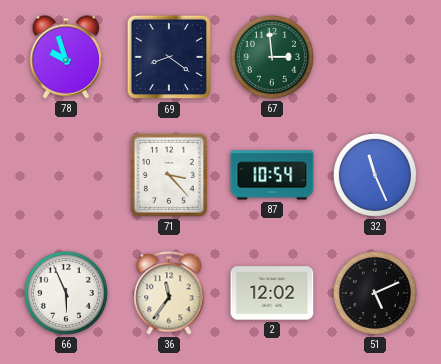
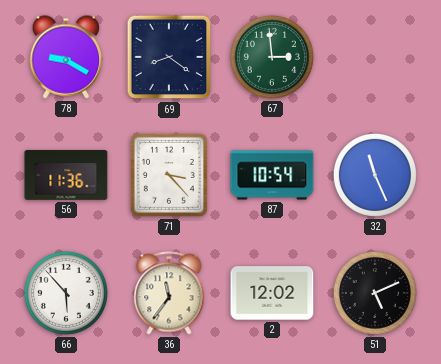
78: 9:57 -> 9:20
56: none -> 11:36
66: 5:56 -> 5:53
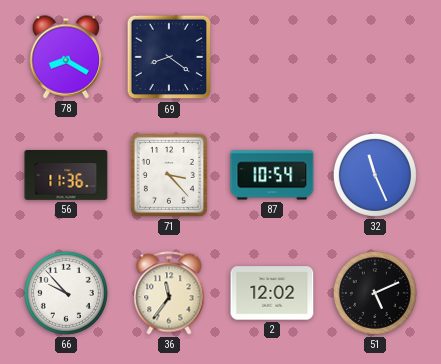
78: 9:20 -> 8:20
67: 2:59 -> none
66: 5:53 -> 9:53
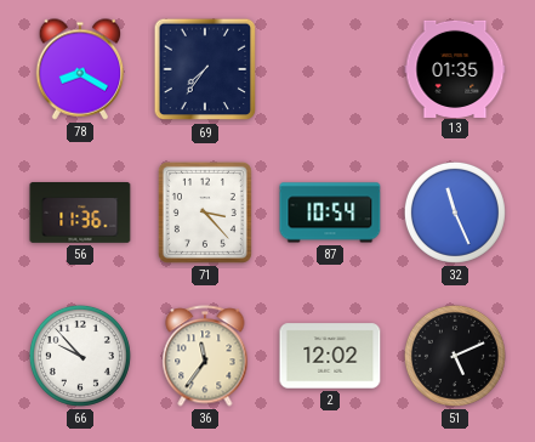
69: 8:21 -> 7:36
13: none -> 01:35
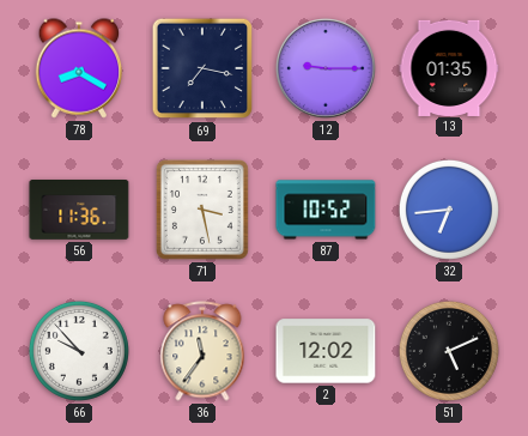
69: 7:36 -> 7:17
12: none -> 9:15
71: 3:23 -> 3:28
87: 10:54 -> 10:52
32: 11:26 -> 6:44
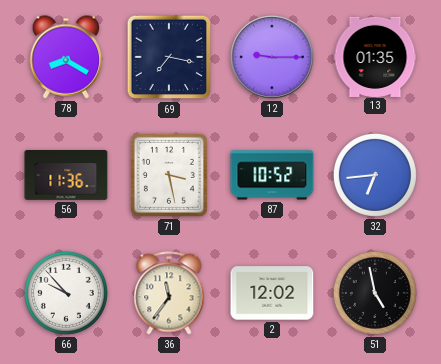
51: 5:11 -> 4:58
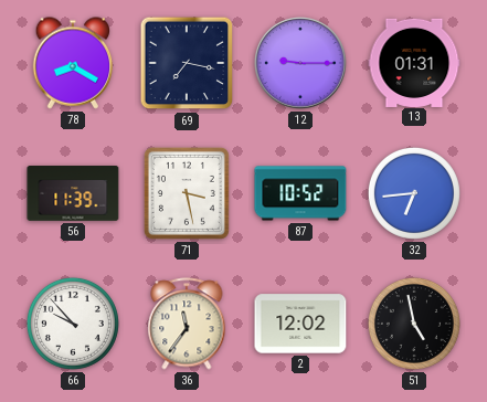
13: 01:35 -> 01:31
56: 11:36 -> 11:39
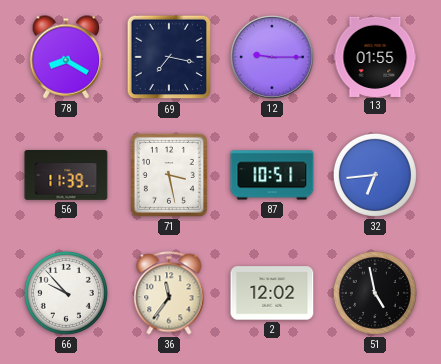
13: 01:31 -> 01:55
87: 10:52 -> 10:51
